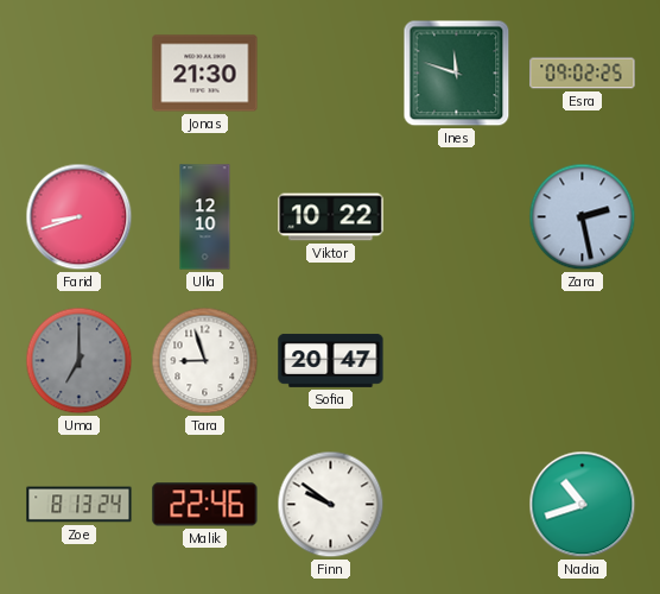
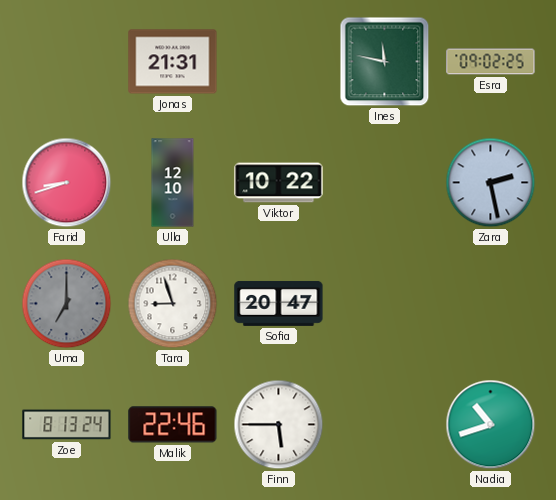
Jonas: 21:30 -> 21:31
Ines: 11:48 -> 11:47
Finn: 9:51 -> 5:45
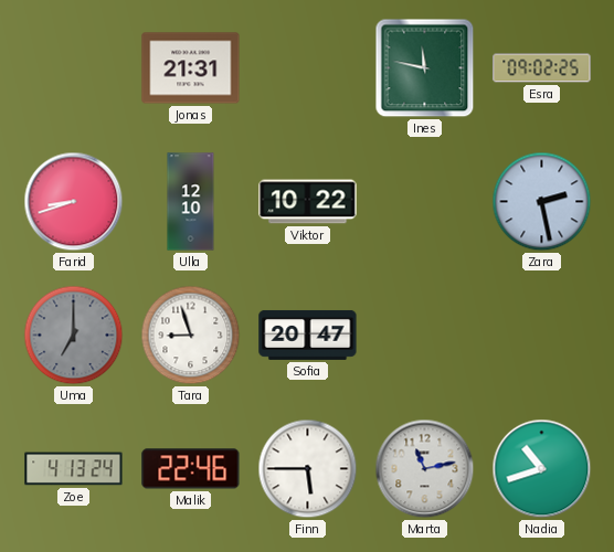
Zoe: 8:13 -> 4:13
Marta: none -> 11:13
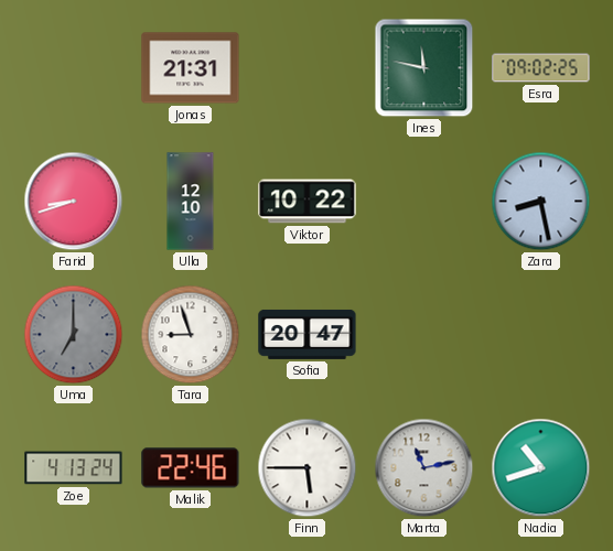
Zara: 2:28 -> 8:28
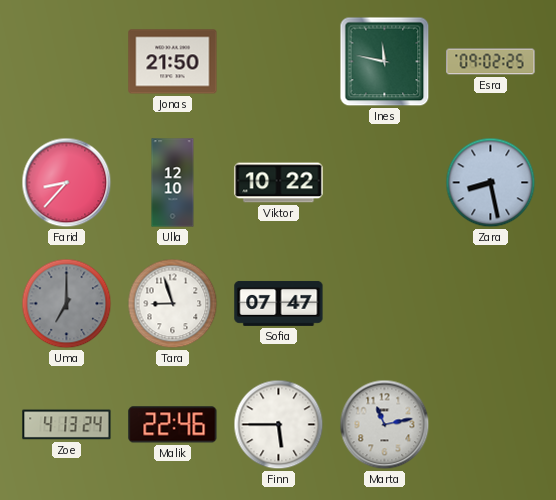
Jonas: 21:31 -> 21:50
Farid: 8:42 -> 8:37
Sofia: 20:47 -> 07:47
Nadia: 10:42 -> none
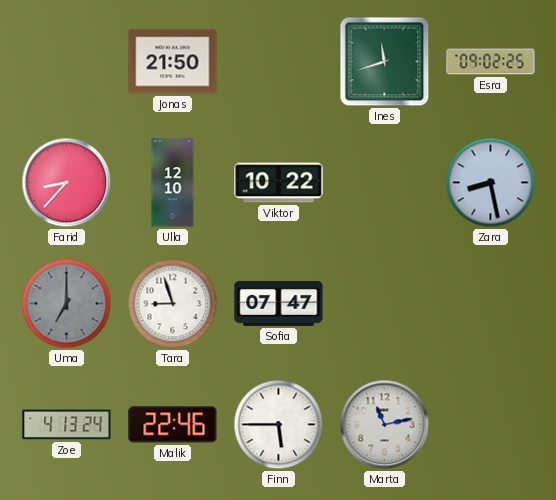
Ines: 11:47 -> 11:42
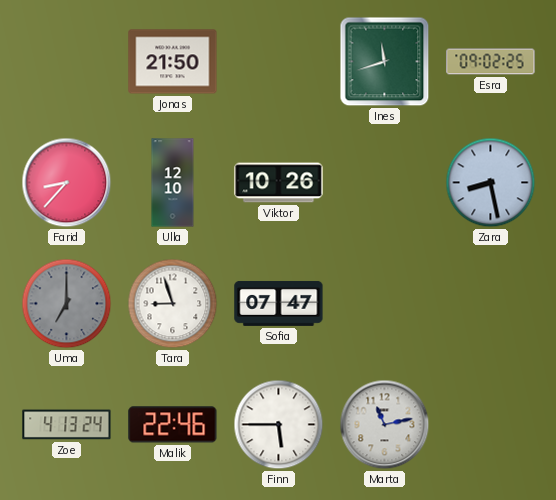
Viktor: 10:22 -> 10:26
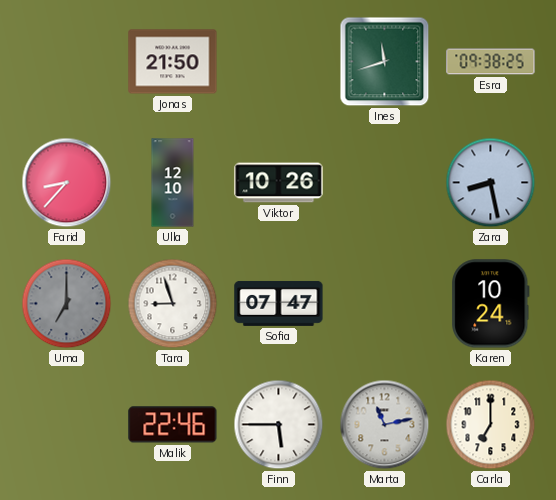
Esra: 09:02 -> 09:38
Karen: none -> 10:24
Zoe: 4:13 -> none
Carla: none -> 7:00
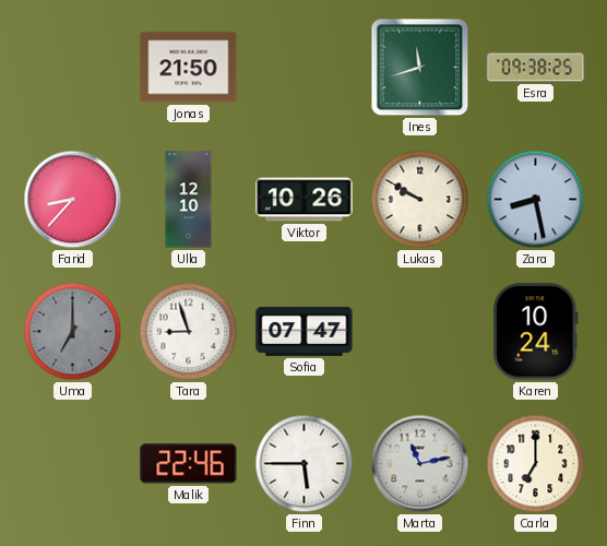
Lukas: none -> 9:50
